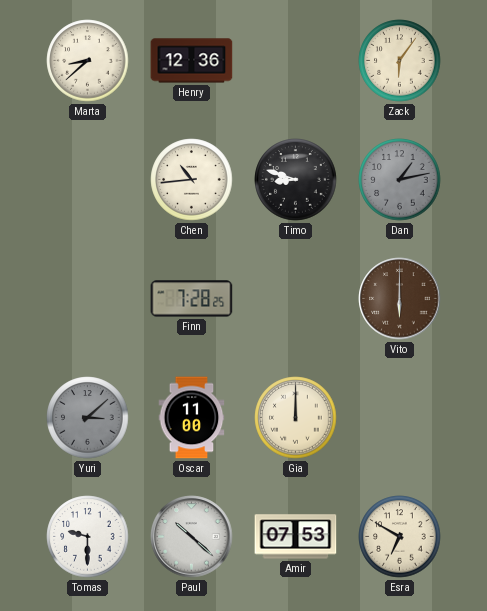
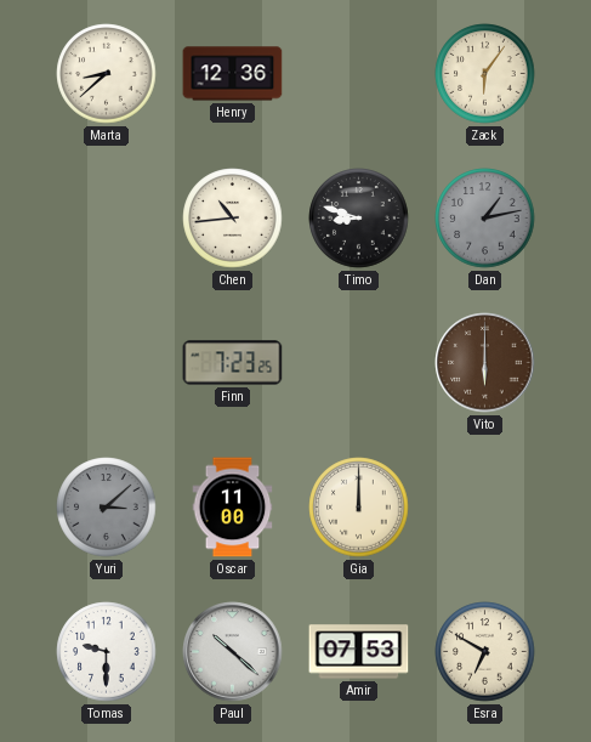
Finn: 7:28 -> 7:23
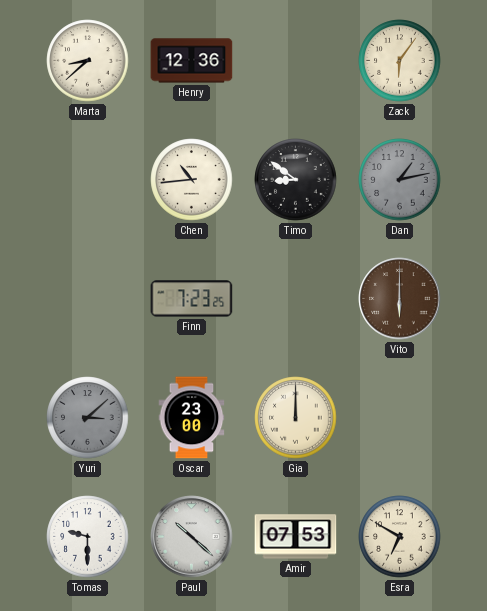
Timo: 8:48 -> 8:51
Oscar: 11:00 -> 23:00
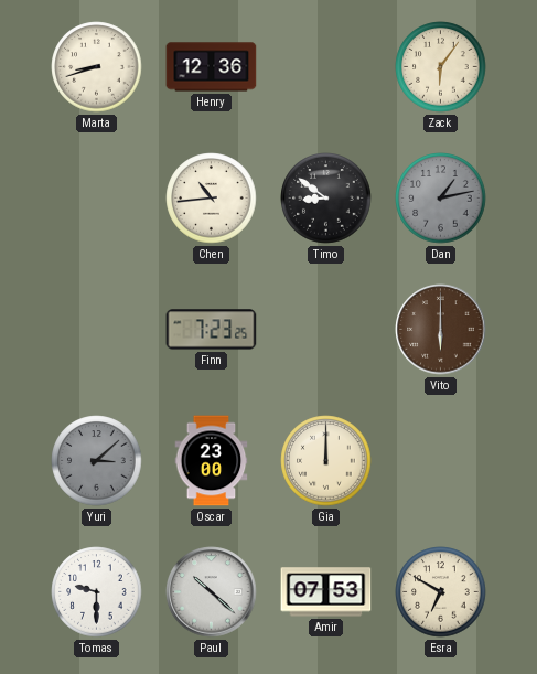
Marta: 8:38 -> 8:42
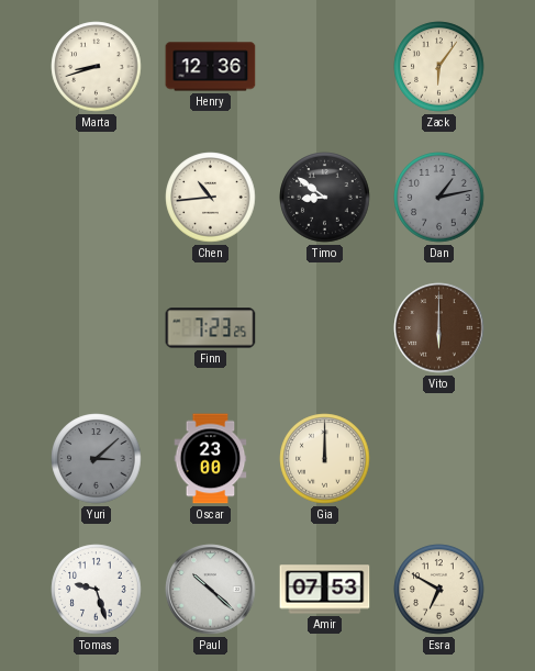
Tomas: 9:30 -> 9:27
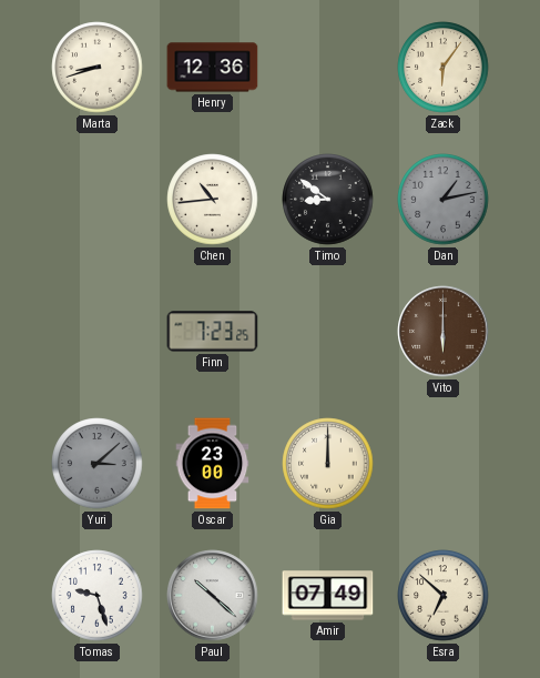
Amir: 07:53 -> 07:49
Esra: 6:50 -> 6:52
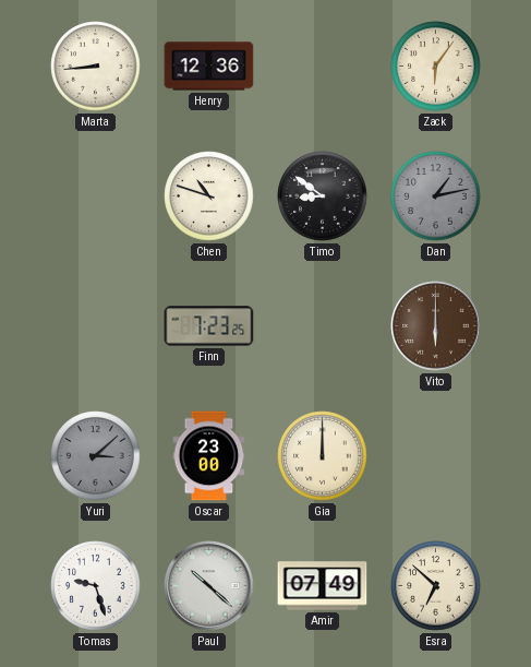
Marta: 8:42 -> 8:44
Chen: 10:44 -> 10:48
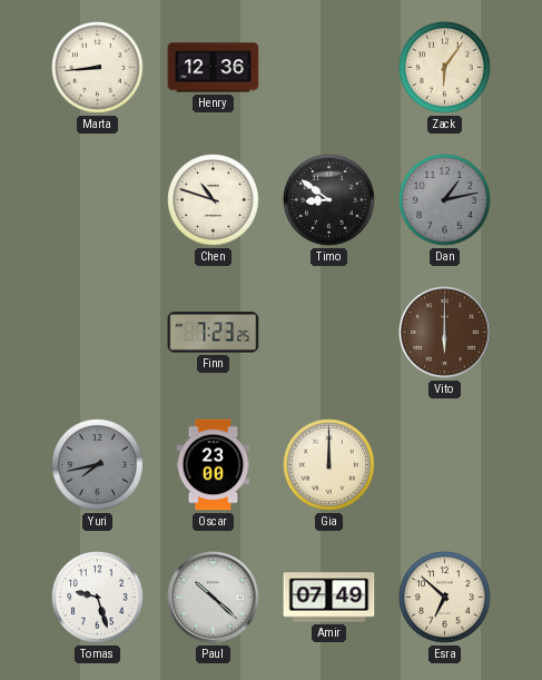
Yuri: 3:08 -> 7:43
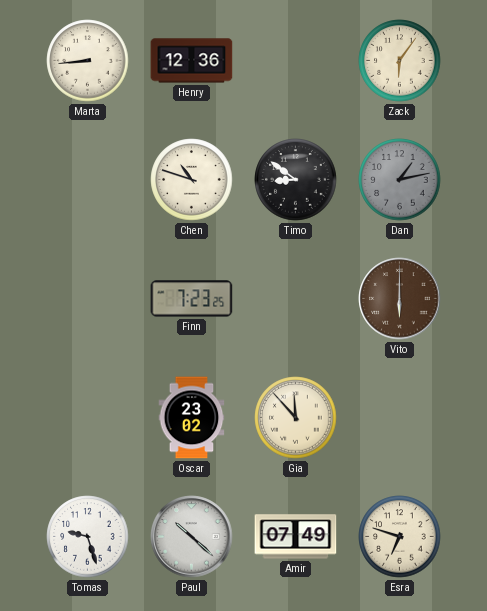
Yuri: 7:43 -> none
Oscar: 23:00 -> 23:02
Gia: 12:00 -> 11:53
Esra: 6:52 -> 6:48
